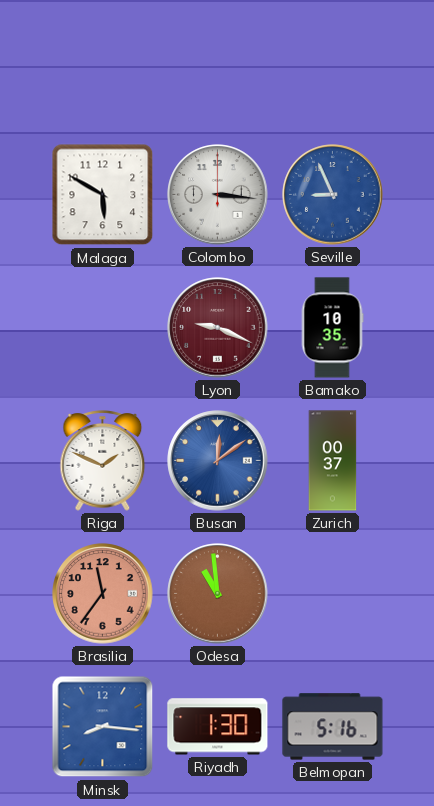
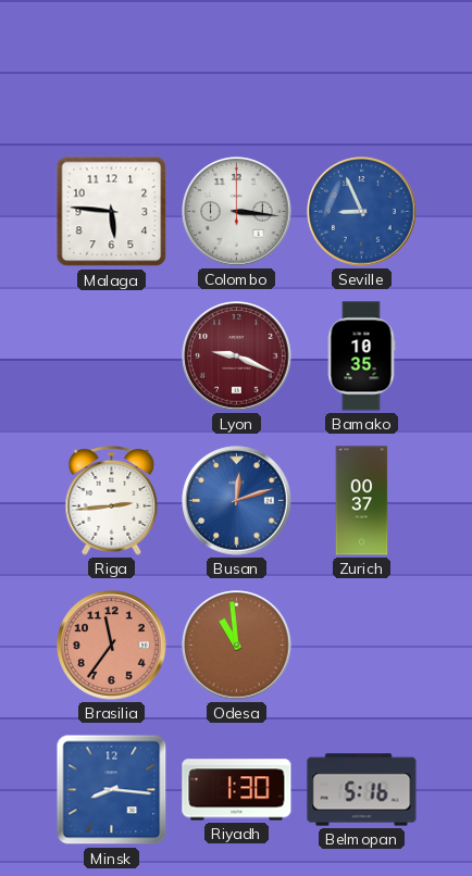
Malaga: 5:50 -> 5:46
Riga: 1:49 -> 2:44
Busan: 12:09 -> 12:12
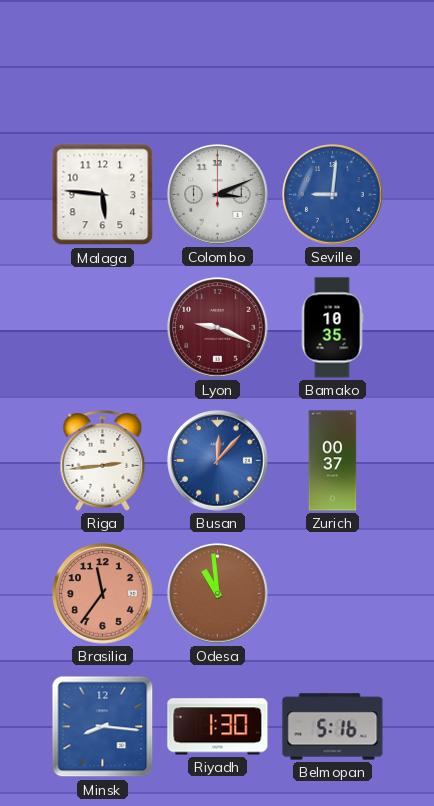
Colombo: 3:16 -> 3:11
Seville: 8:56 -> 9:01
Busan: 12:12 -> 12:07
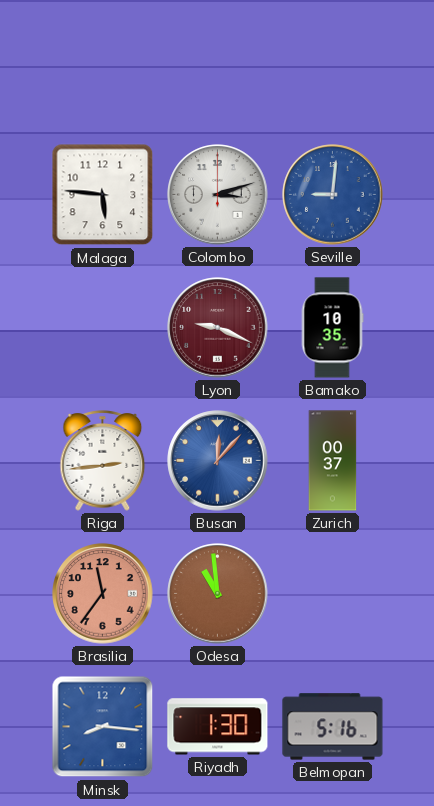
Colombo: 3:11 -> 3:12
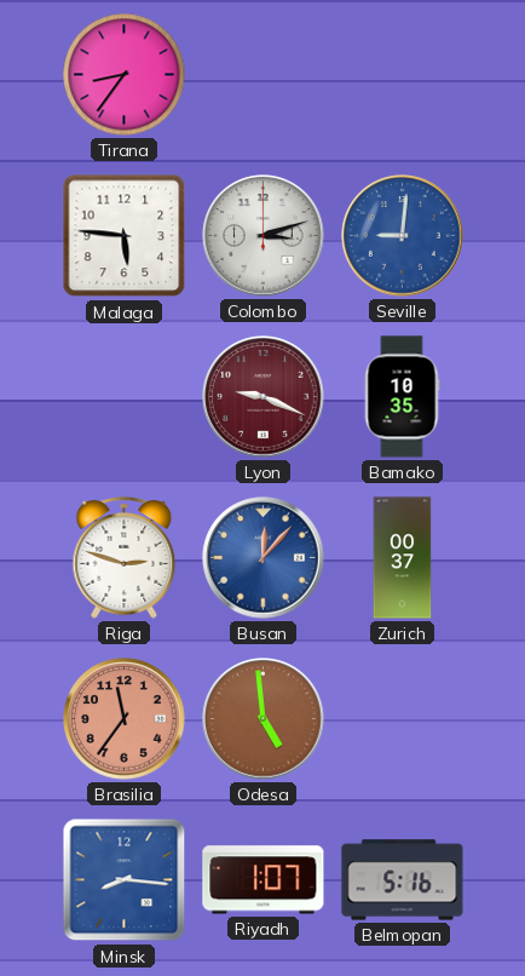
Tirana: none -> 8:36
Riga: 2:44 -> 2:48
Odesa: 10:59 -> 4:59
Riyadh: 1:30 -> 1:07
